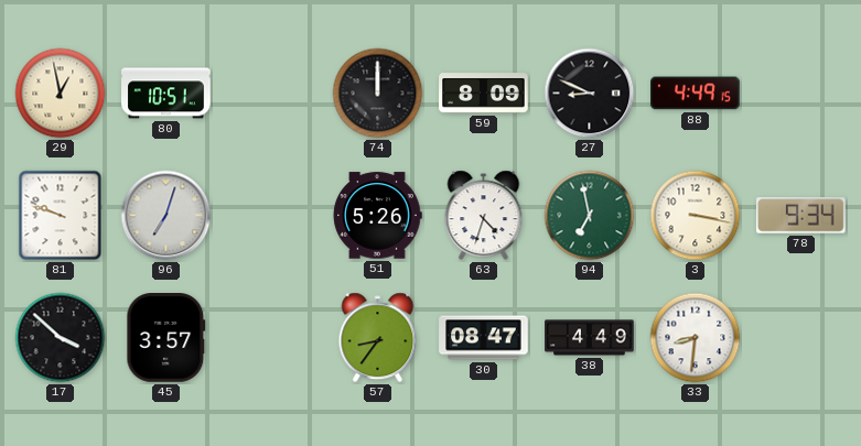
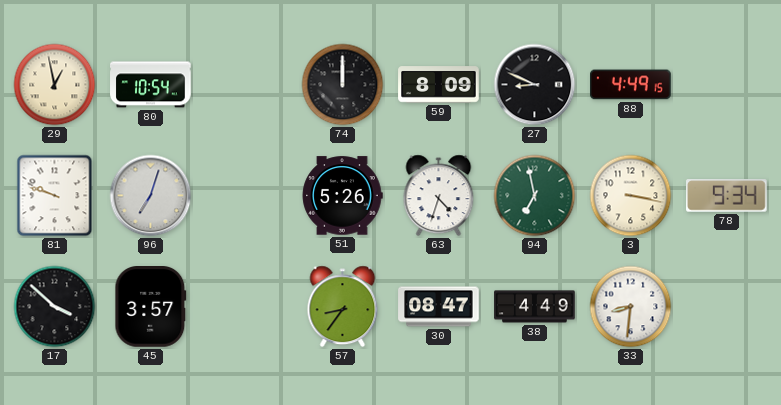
80: 10:51 -> 10:54
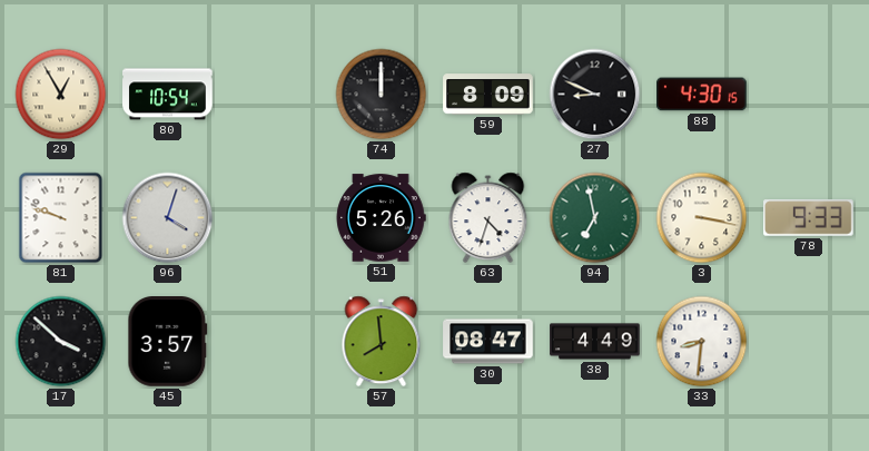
29: 12:58 -> 12:55
88: 4:49 -> 4:30
96: 7:03 -> 4:03
78: 9:34 -> 9:33
57: 8:36 -> 7:59
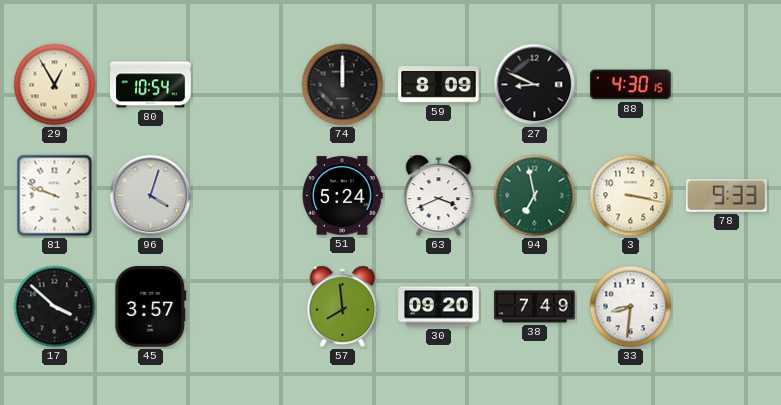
51: 5:26 -> 5:24
63: 4:33 -> 3:41
30: 08:47 -> 09:20
38: 4:49 -> 7:49
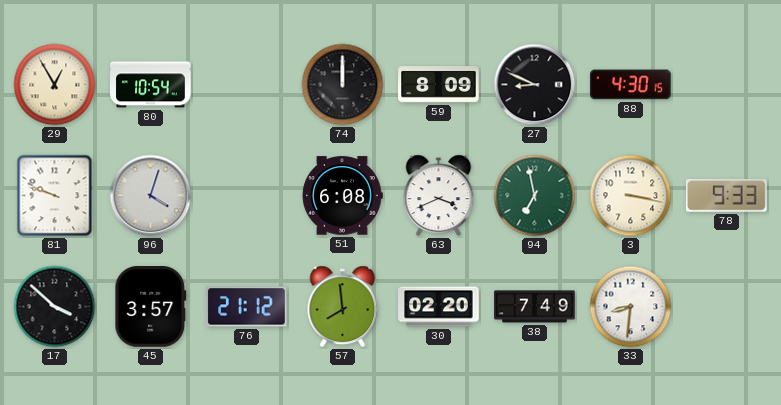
51: 5:24 -> 6:08
76: none -> 21:12
30: 09:20 -> 02:20
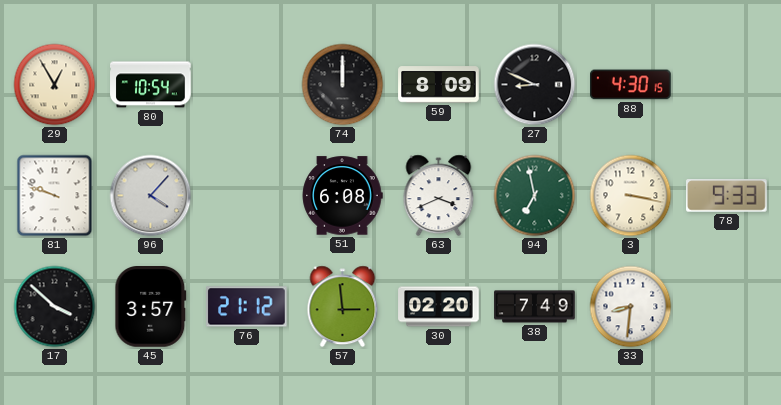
96: 4:03 -> 4:07
57: 7:59 -> 2:59
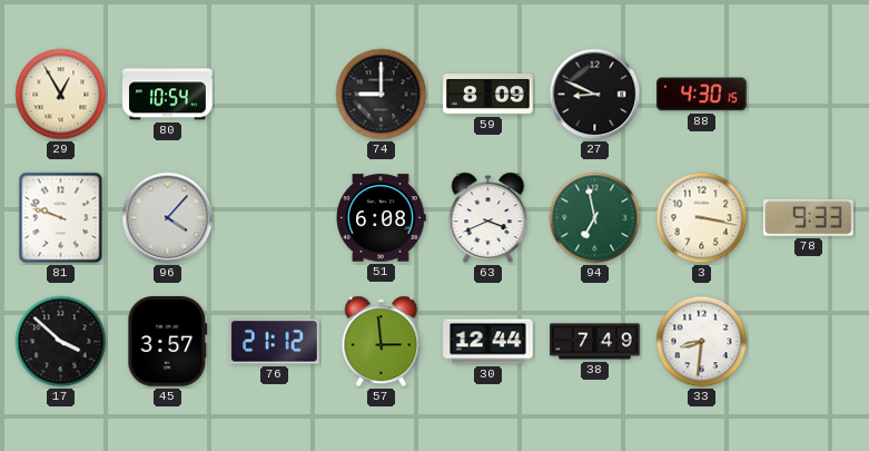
74: 12:00 -> 9:00
30: 02:20 -> 12:44
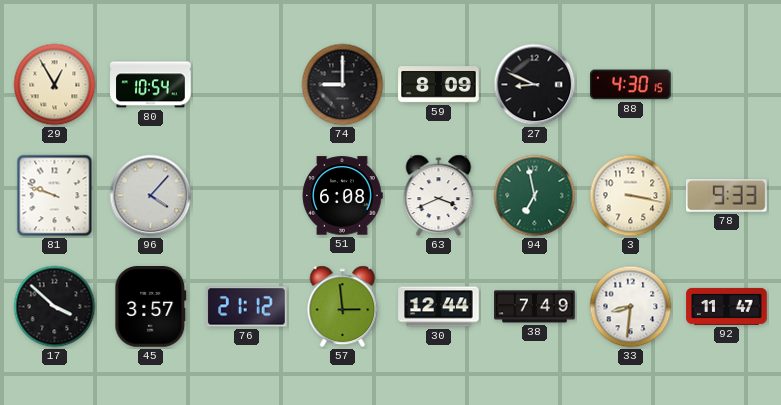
92: none -> 11:47
